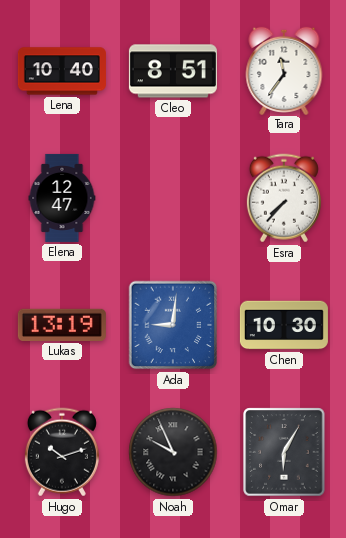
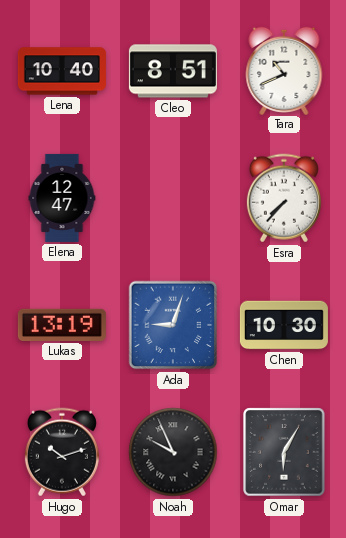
Tara: 11:36 -> 10:41
Ada: 9:01 -> 9:03
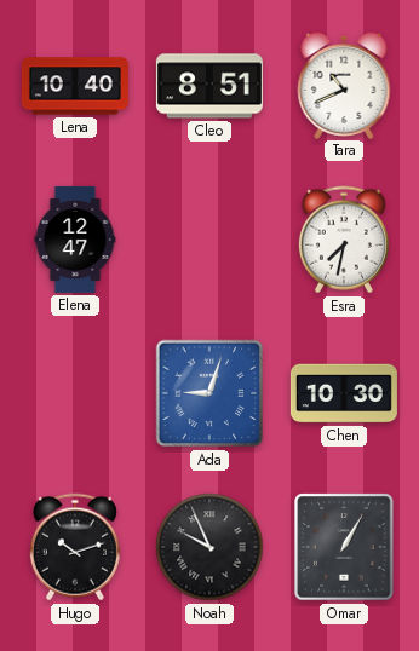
Esra: 7:37 -> 7:32
Lukas: 13:19 -> none
Omar: 6:05 -> 1:05
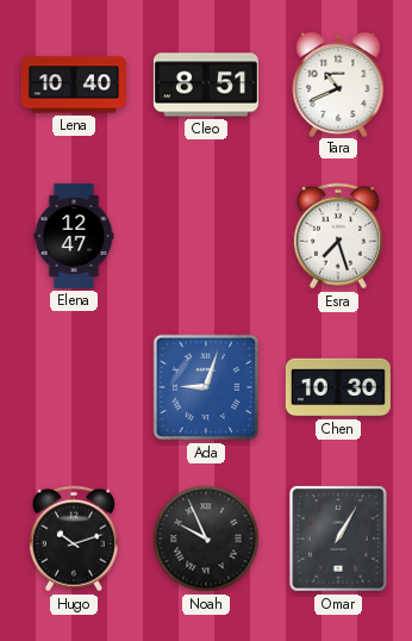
Esra: 7:32 -> 7:27
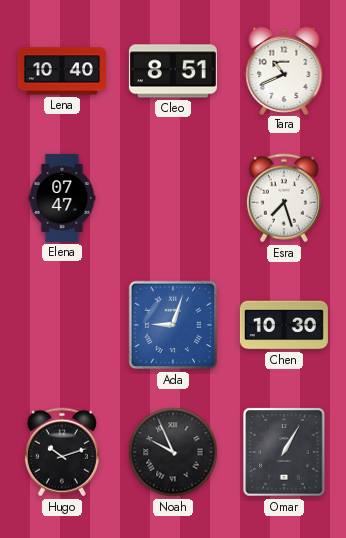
Elena: 12:47 -> 07:47
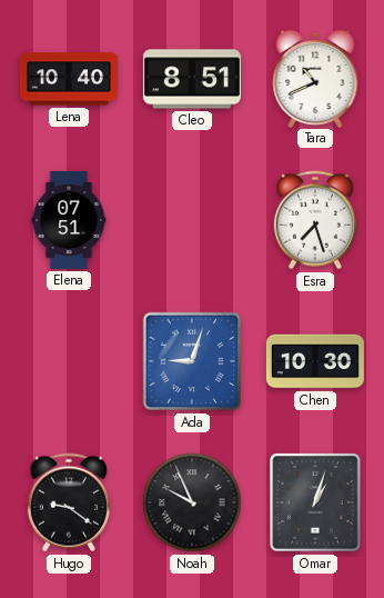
Elena: 07:47 -> 07:51
Hugo: 10:12 -> 9:21
Omar: 1:05 -> 1:03
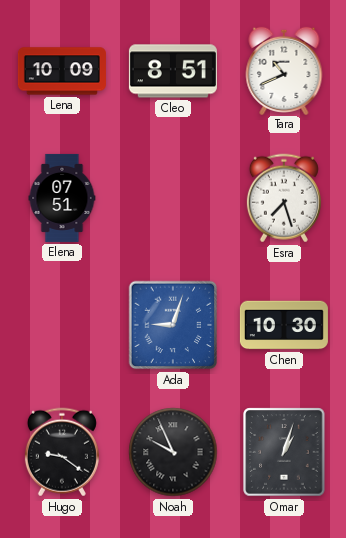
Lena: 10:40 -> 10:09
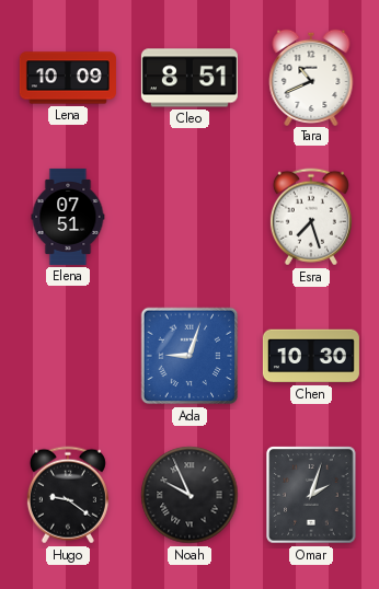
Omar: 1:03 -> 2:03
